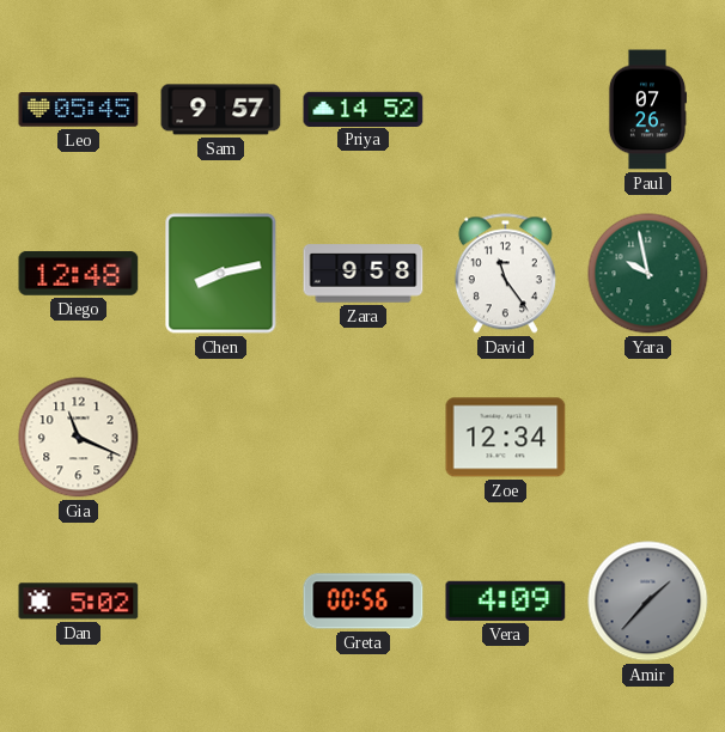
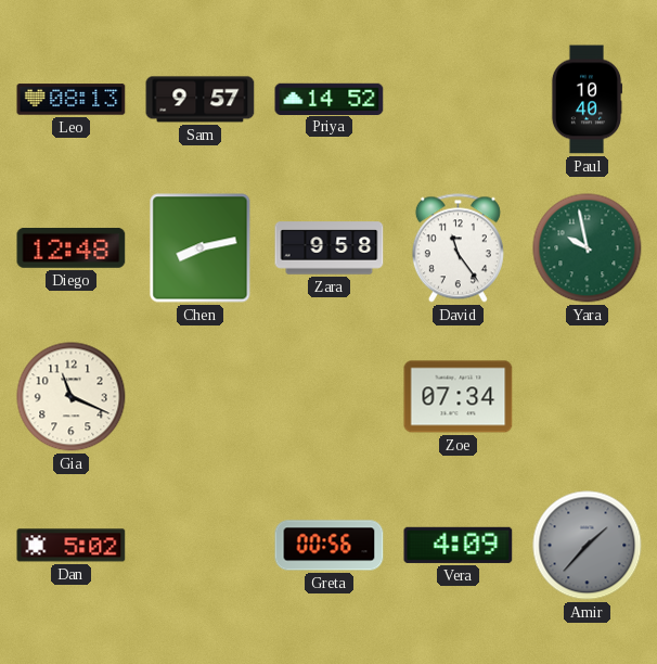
Leo: 05:45 -> 08:13
Paul: 07:26 -> 10:40
Zoe: 12:34 -> 07:34
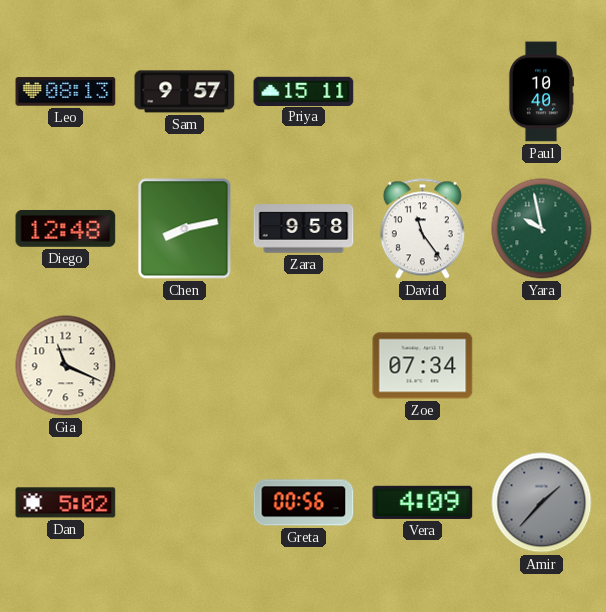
Priya: 14:52 -> 15:11
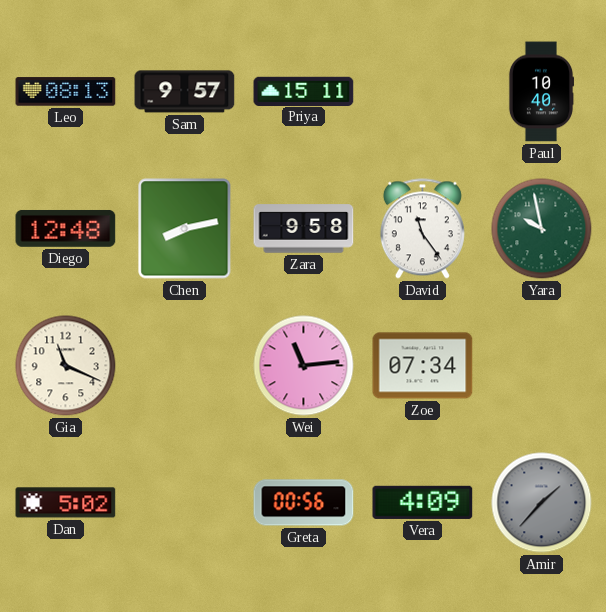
Wei: none -> 11:14
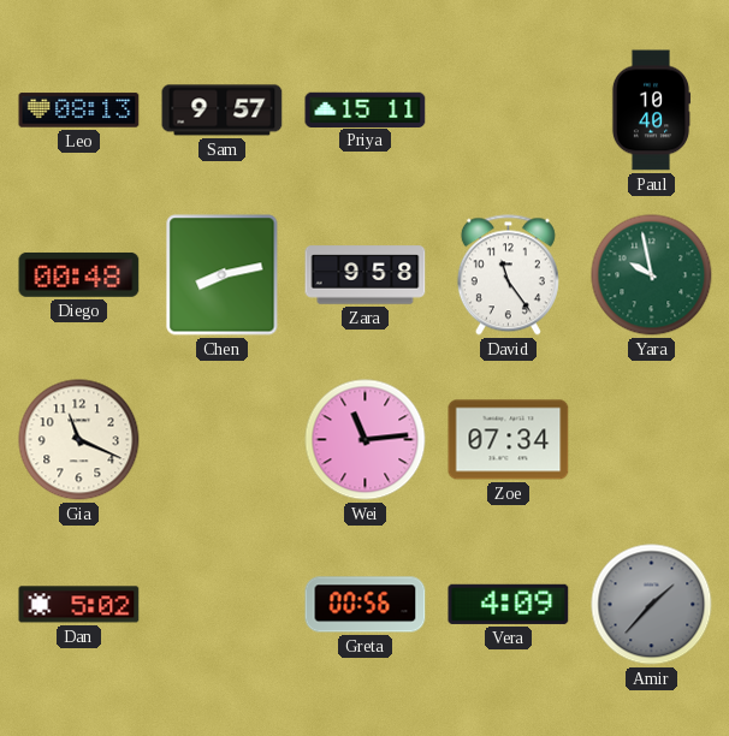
Diego: 12:48 -> 00:48
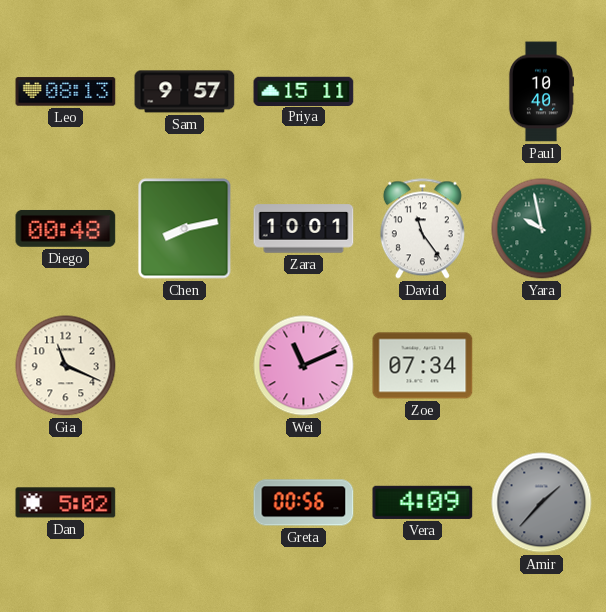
Zara: 9:58 -> 10:01
Wei: 11:14 -> 11:11
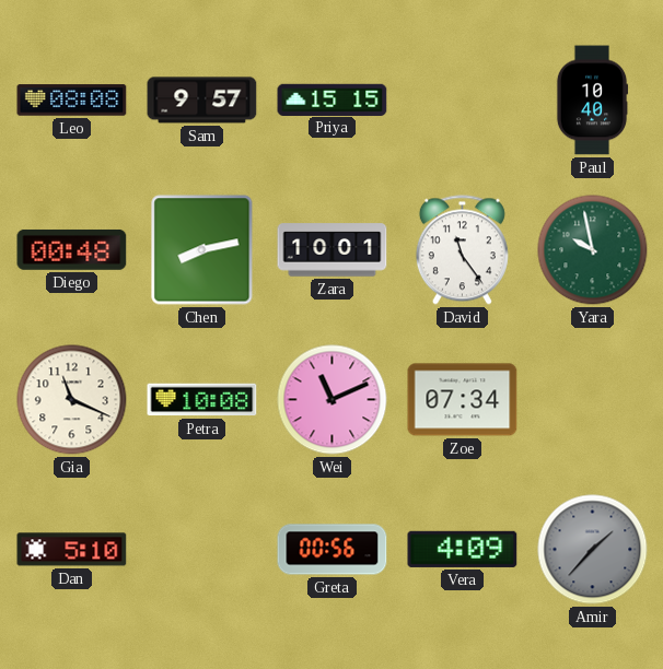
Leo: 08:13 -> 08:08
Priya: 15:11 -> 15:15
Petra: none -> 10:08
Dan: 5:02 -> 5:10
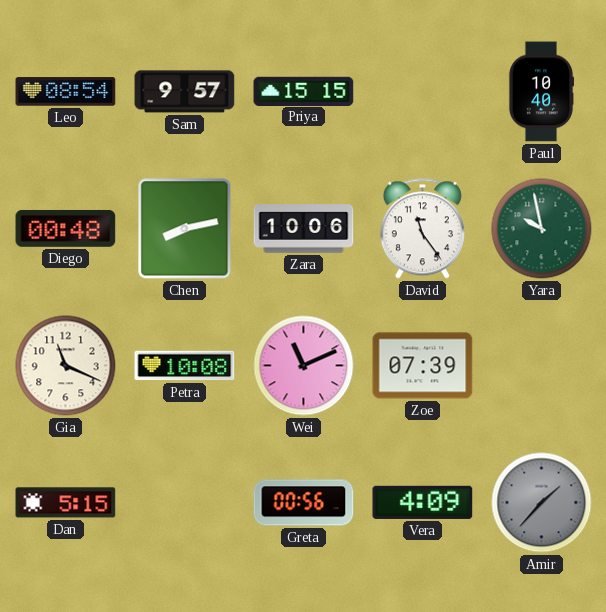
Leo: 08:08 -> 08:54
Zara: 10:01 -> 10:06
Zoe: 07:34 -> 07:39
Dan: 5:10 -> 5:15
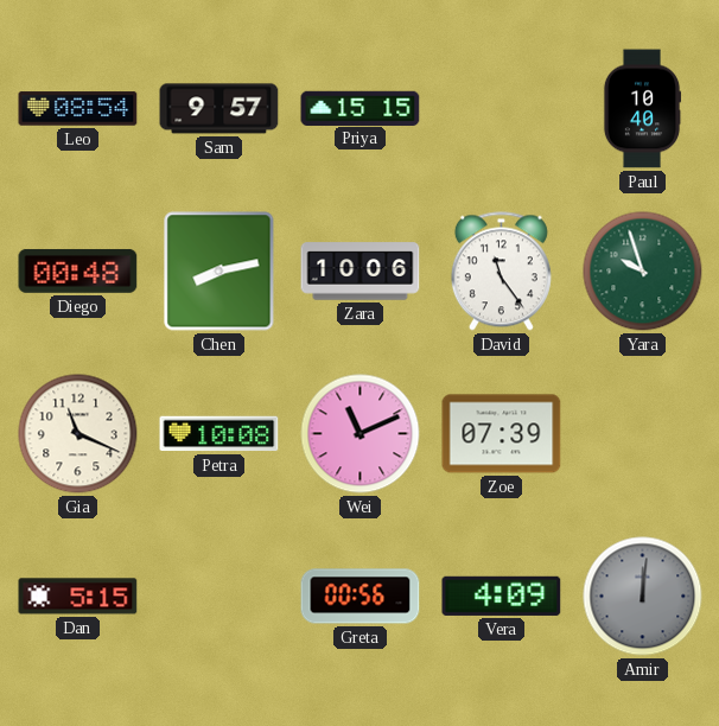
Yara: 9:58 -> 9:57
Amir: 1:37 -> 12:01
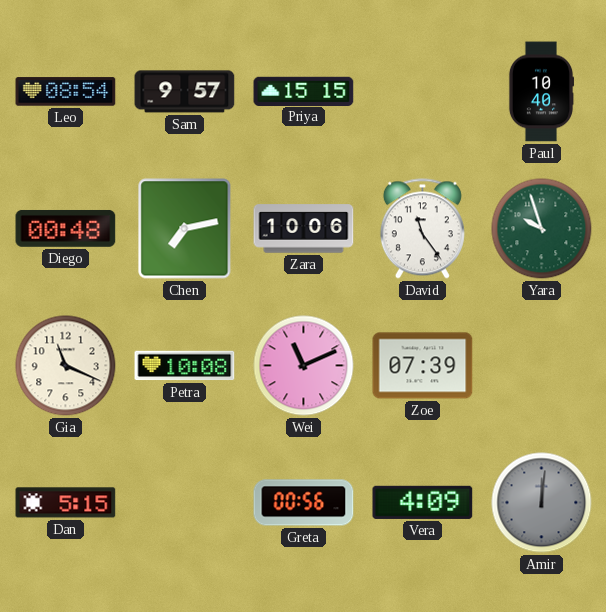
Chen: 8:13 -> 7:13
